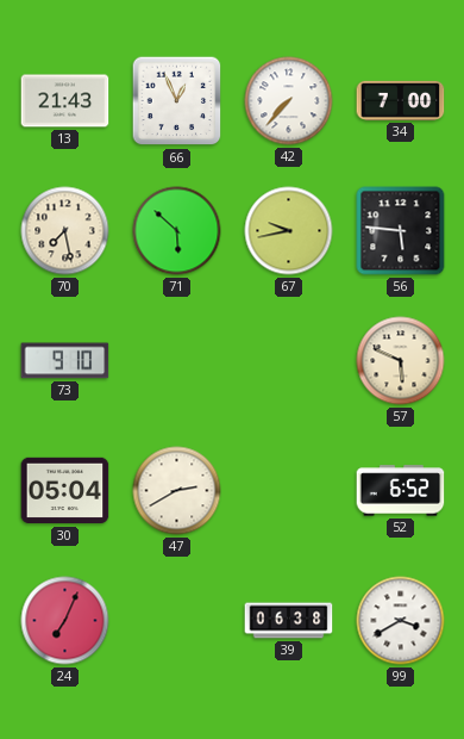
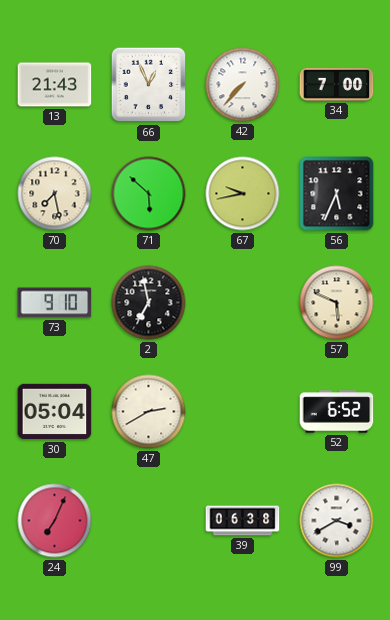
56: 5:46 -> 5:34
2: none -> 6:58
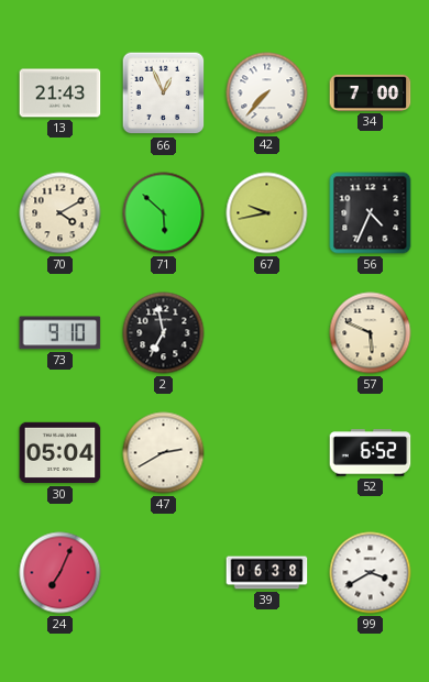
70: 7:28 -> 4:10
56: 5:34 -> 4:34
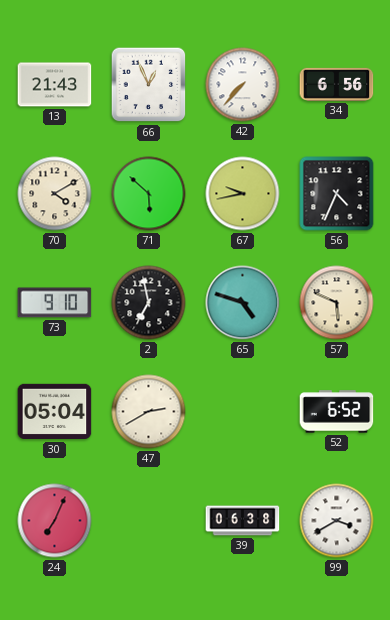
34: 7:00 -> 6:56
65: none -> 4:48
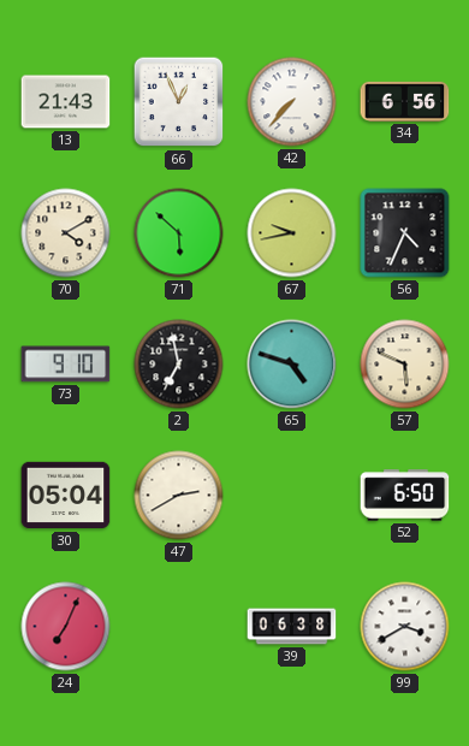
52: 6:52 -> 6:50
